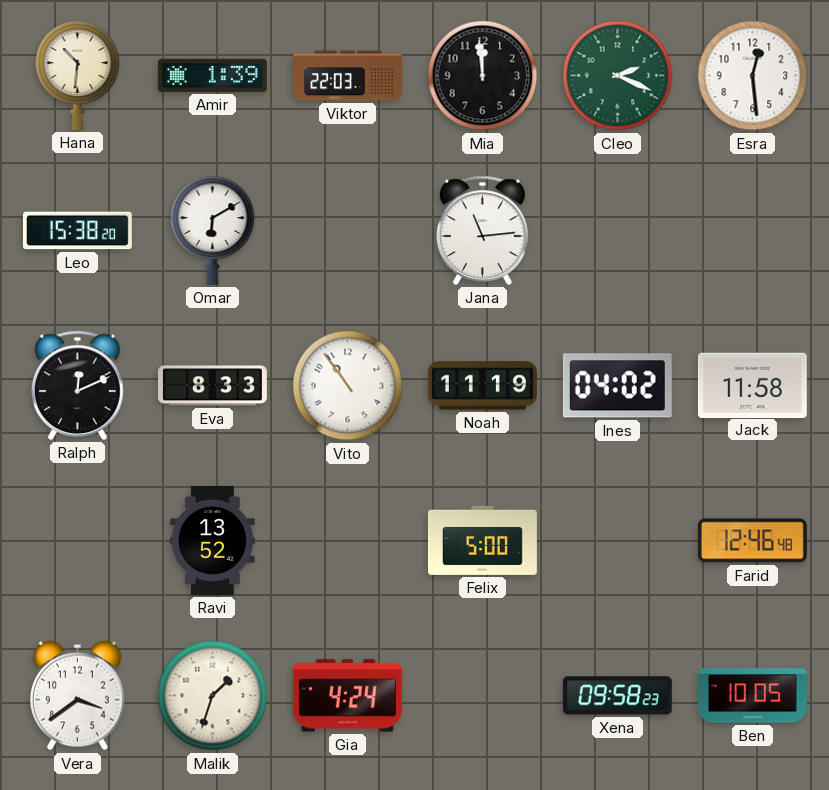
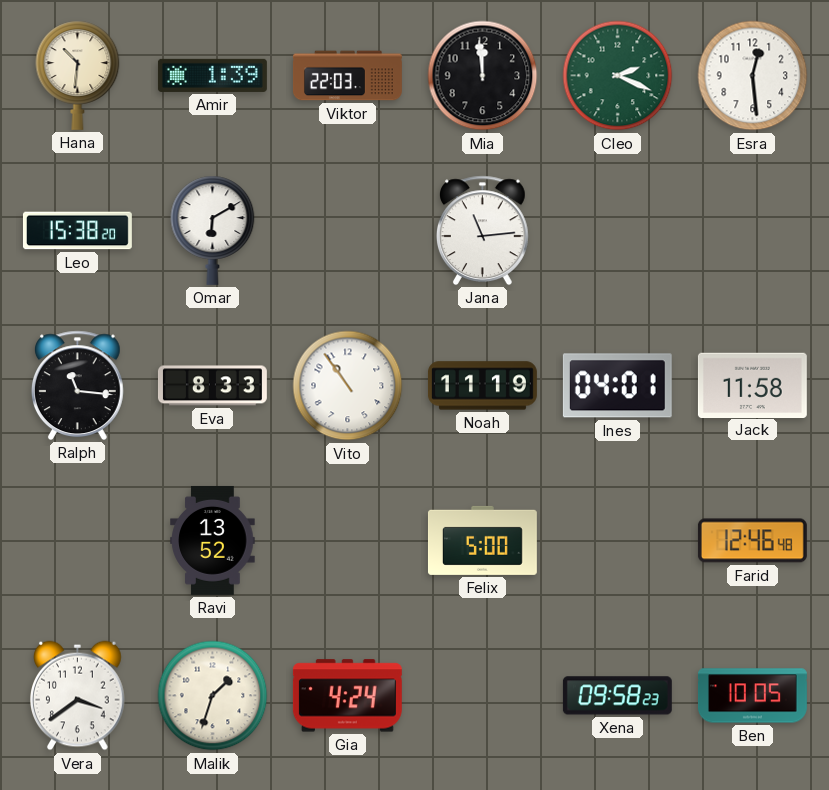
Ralph: 12:11 -> 11:16
Ines: 04:02 -> 04:01
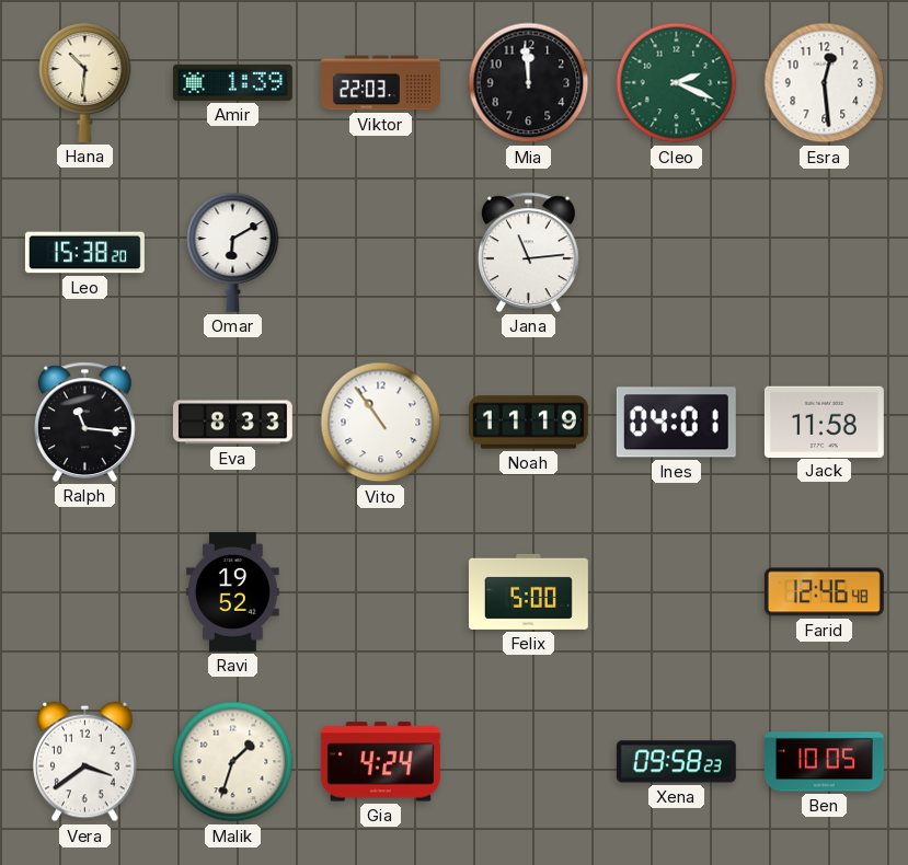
Ravi: 13:52 -> 19:52
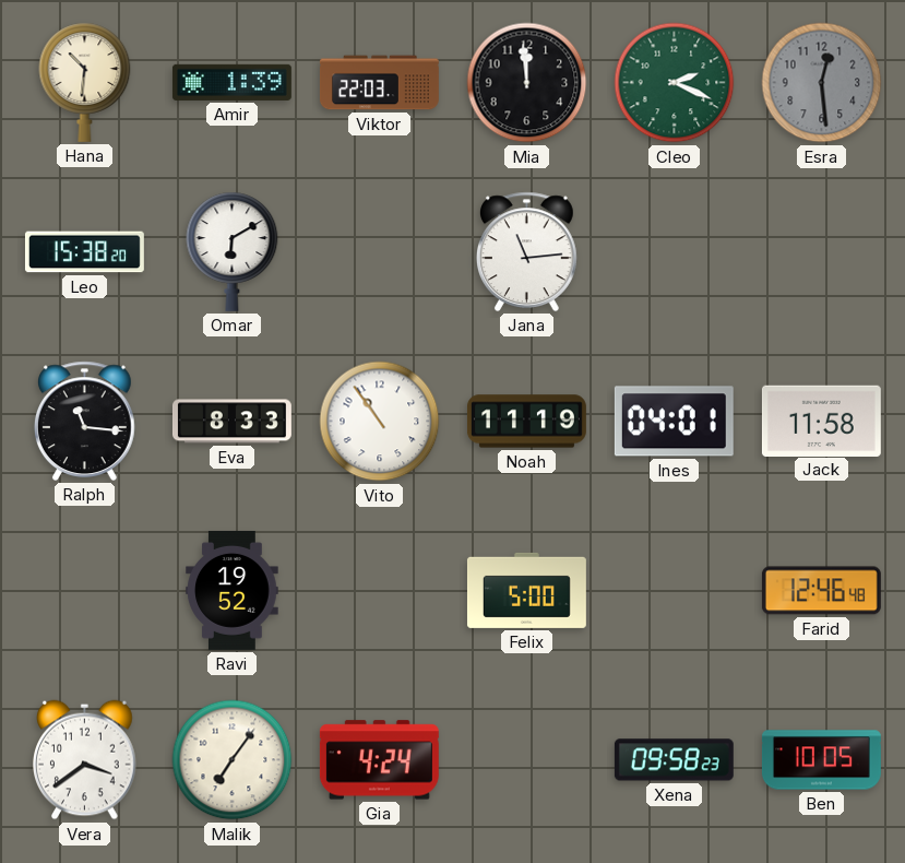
Esra dial: white -> grey
Malik: 1:33 -> 7:06
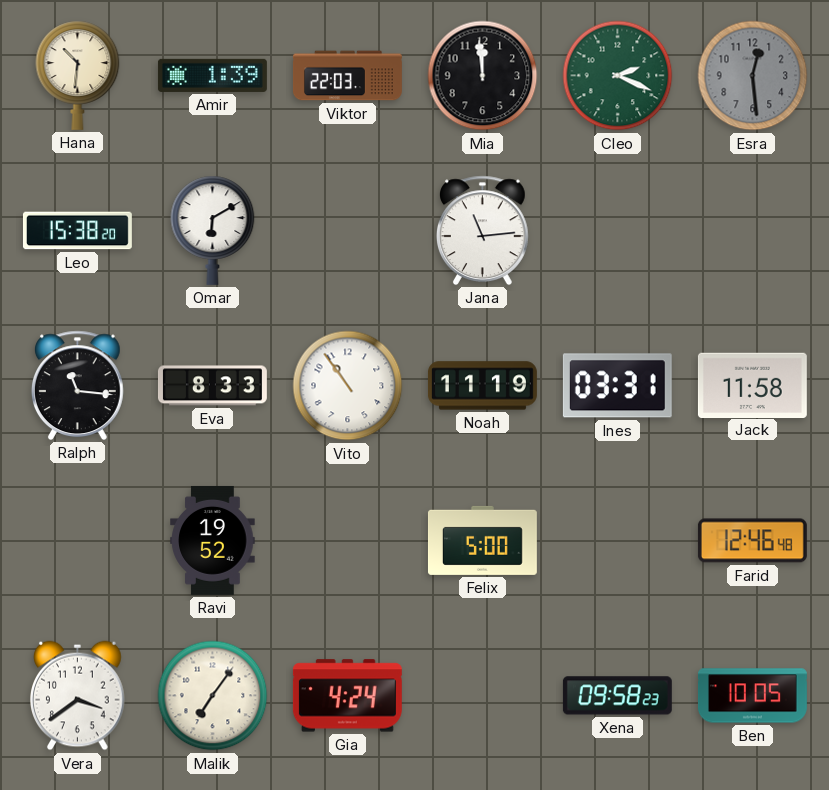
Ines: 04:01 -> 03:31
